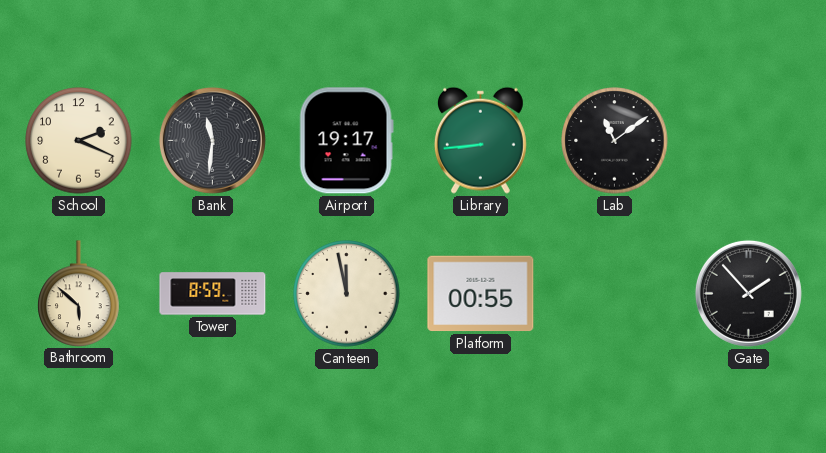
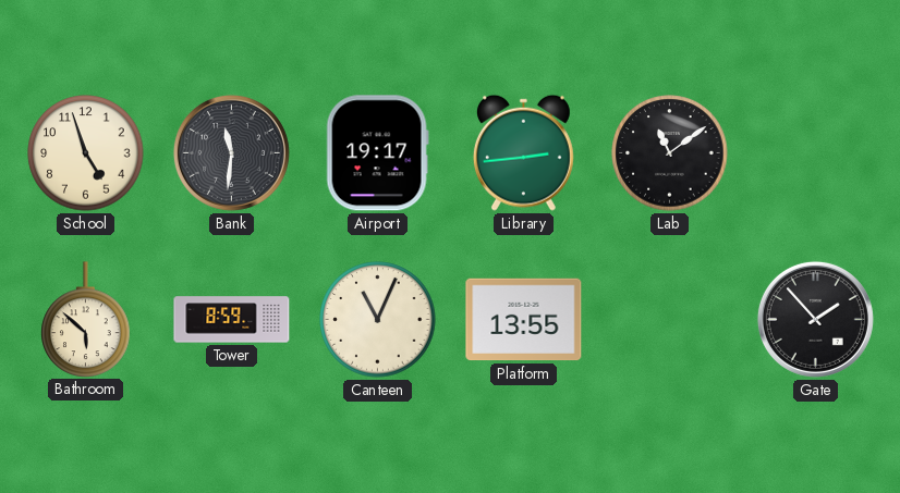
School: 2:19 -> 4:57
Library: 8:44 -> 2:44
Canteen: 11:58 -> 11:04
Platform: 00:55 -> 13:55
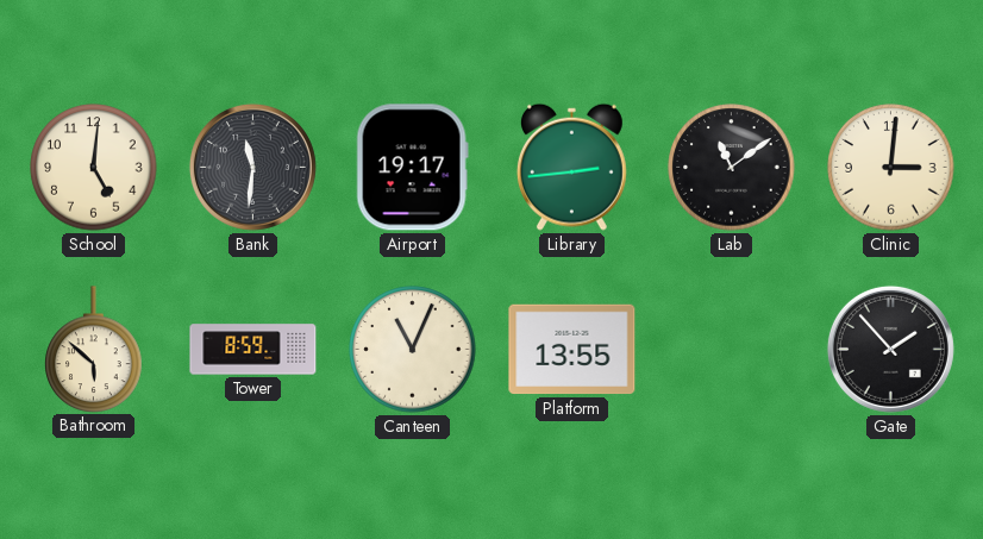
School: 4:57 -> 5:01
Clinic: none -> 3:01
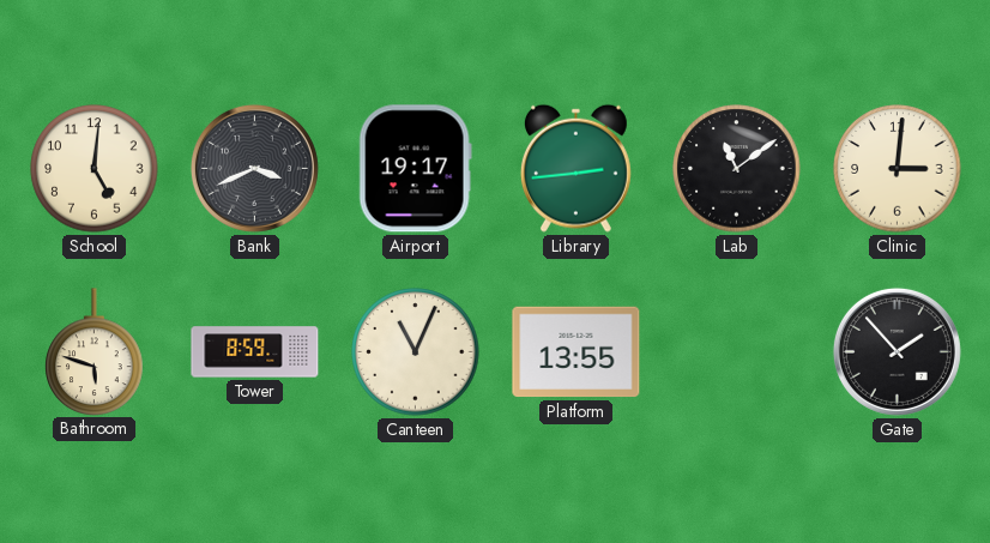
Bank: 11:31 -> 3:41
Bathroom: 5:52 -> 5:48
